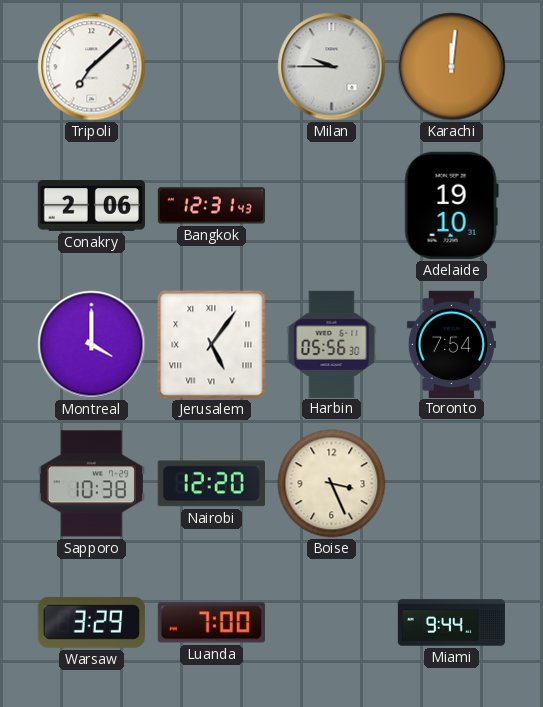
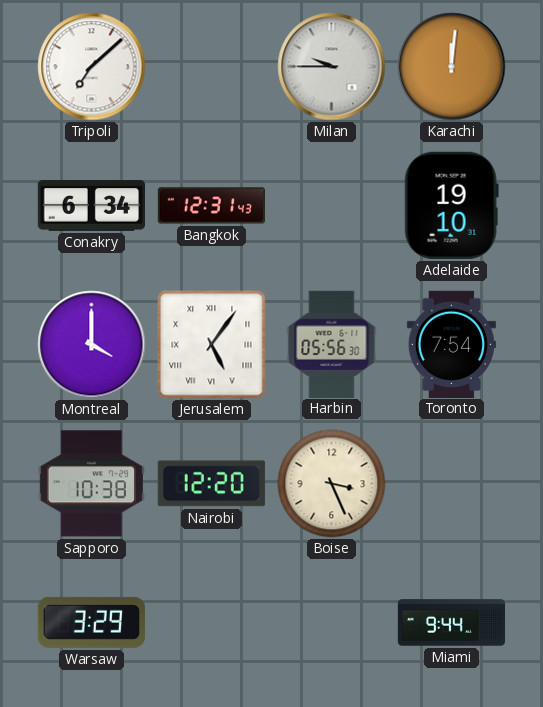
Conakry: 2:06 -> 6:34
Luanda: 7:00 -> none
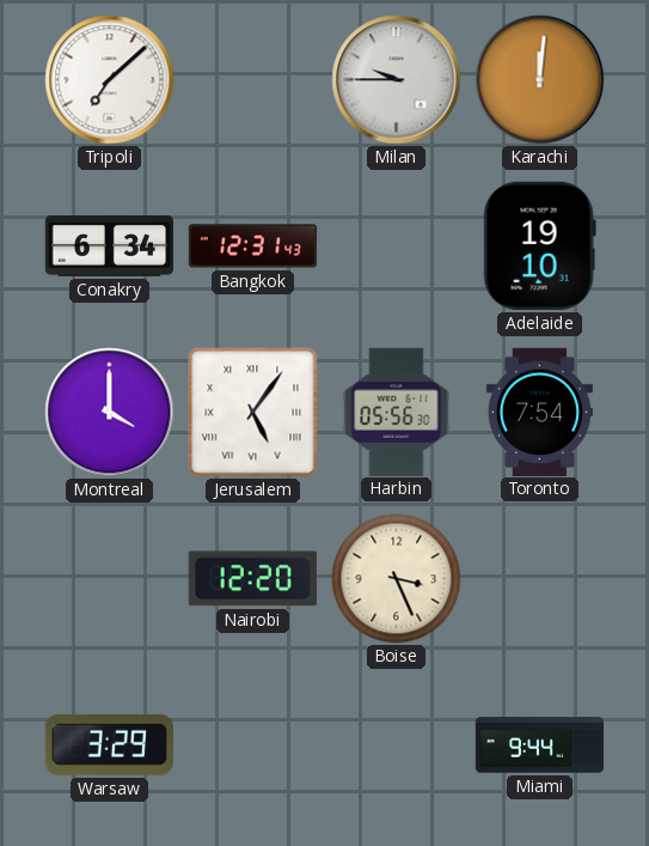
Sapporo: 10:38 -> none
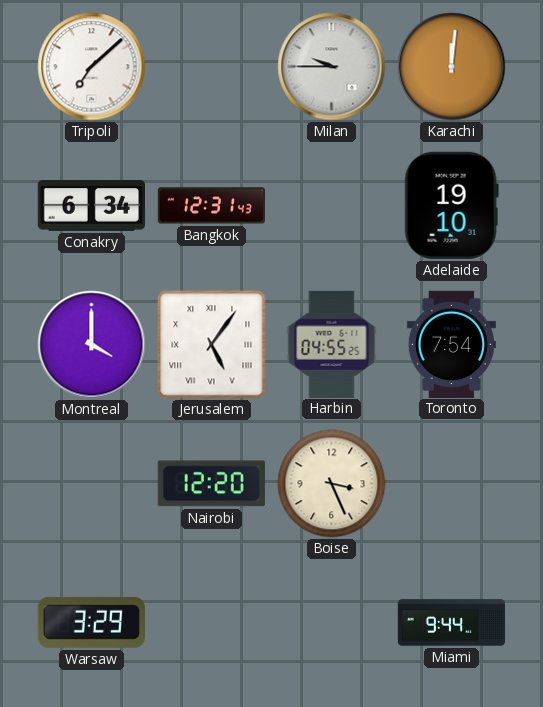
Harbin: 05:56 -> 04:55
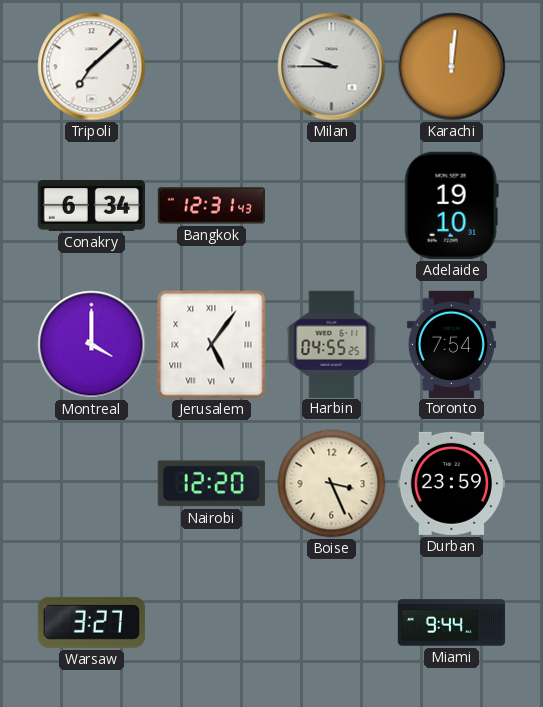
Durban: none -> 23:59
Warsaw: 3:29 -> 3:27
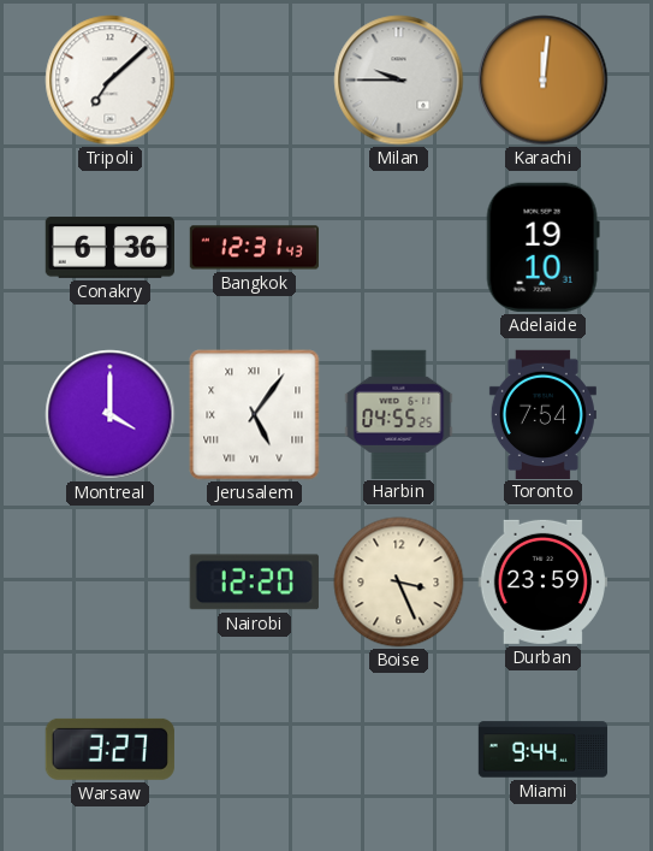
Conakry: 6:34 -> 6:36
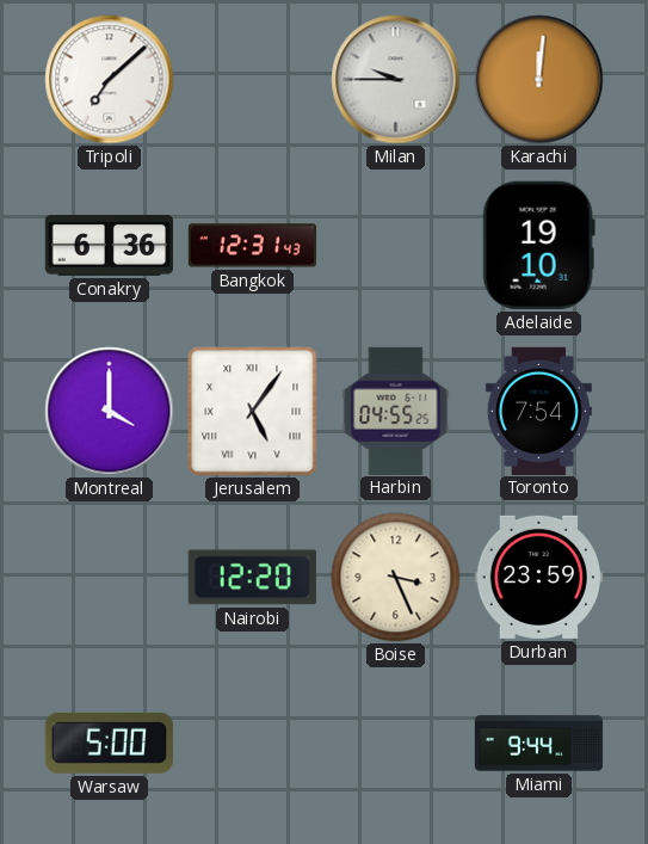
Warsaw: 3:27 -> 5:00
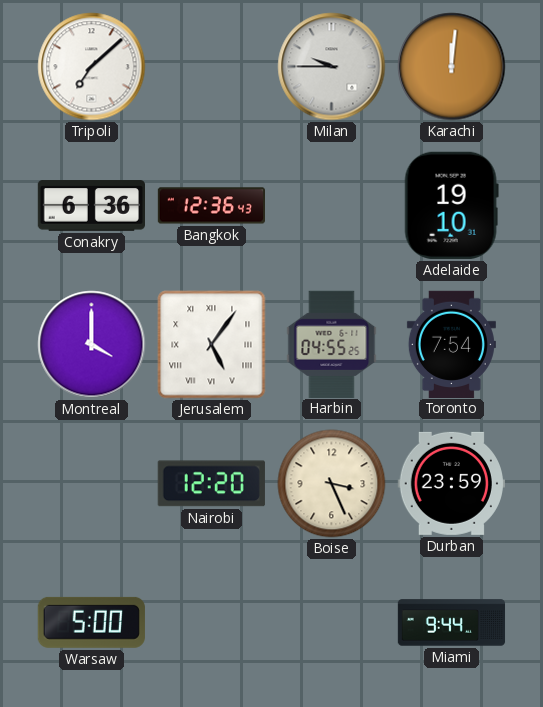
Bangkok: 12:31 -> 12:36
